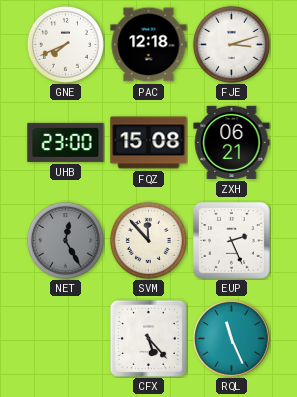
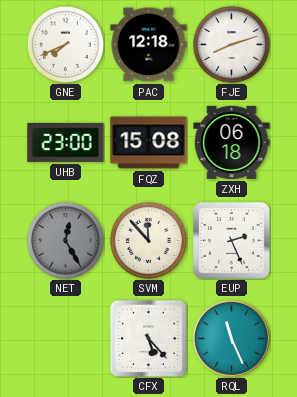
FJE: 3:12 -> 8:12
ZXH: 06:21 -> 06:18
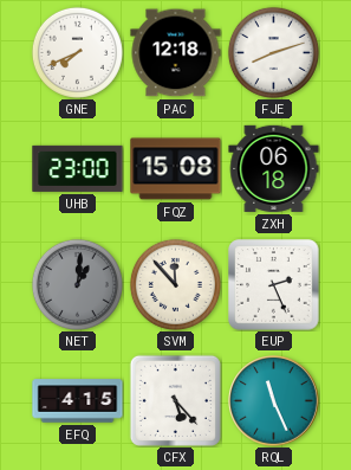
NET: 12:25 -> 1:01
EFQ: none -> 4:15
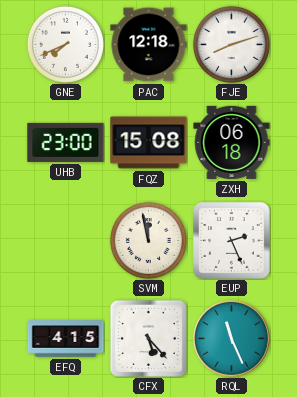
NET: 1:01 -> none
SVM: 11:53 -> 11:58
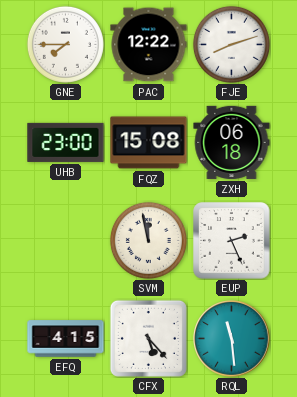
GNE: 7:41 -> 7:45
PAC: 12:18 -> 12:22
RQL: 11:26 -> 11:29
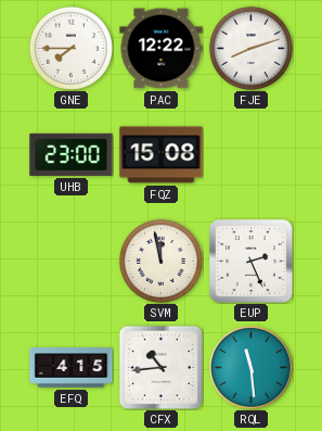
ZXH: 06:18 -> none
CFX: 5:23 -> 10:44
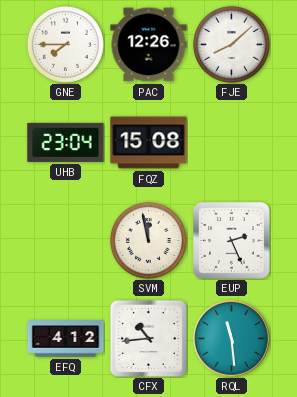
PAC: 12:22 -> 12:26
FJE: 8:12 -> 8:08
UHB: 23:00 -> 23:04
EFQ: 4:15 -> 4:12
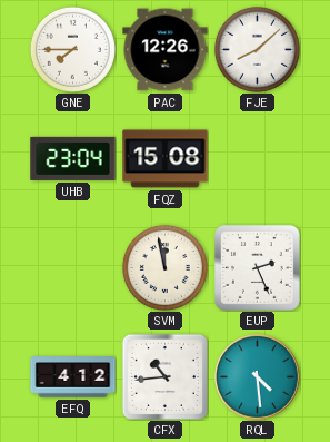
RQL: 11:29 -> 4:29
